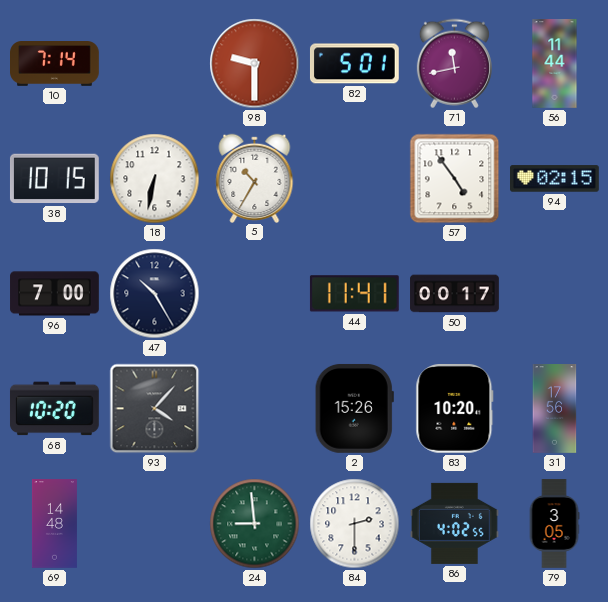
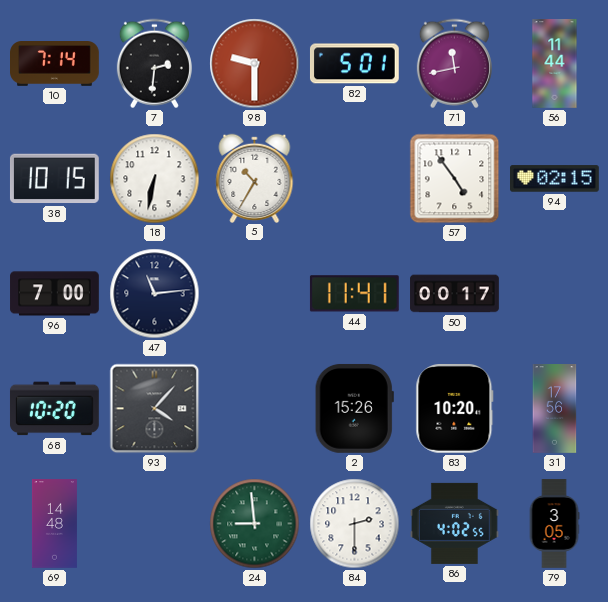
7: none -> 2:31
47: 10:25 -> 11:14
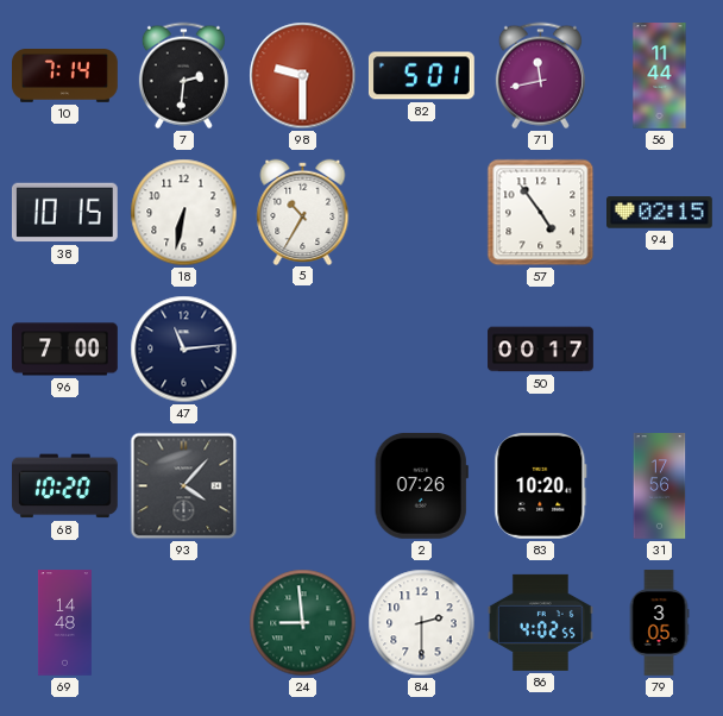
44: 11:41 -> none
2: 15:26 -> 07:26
